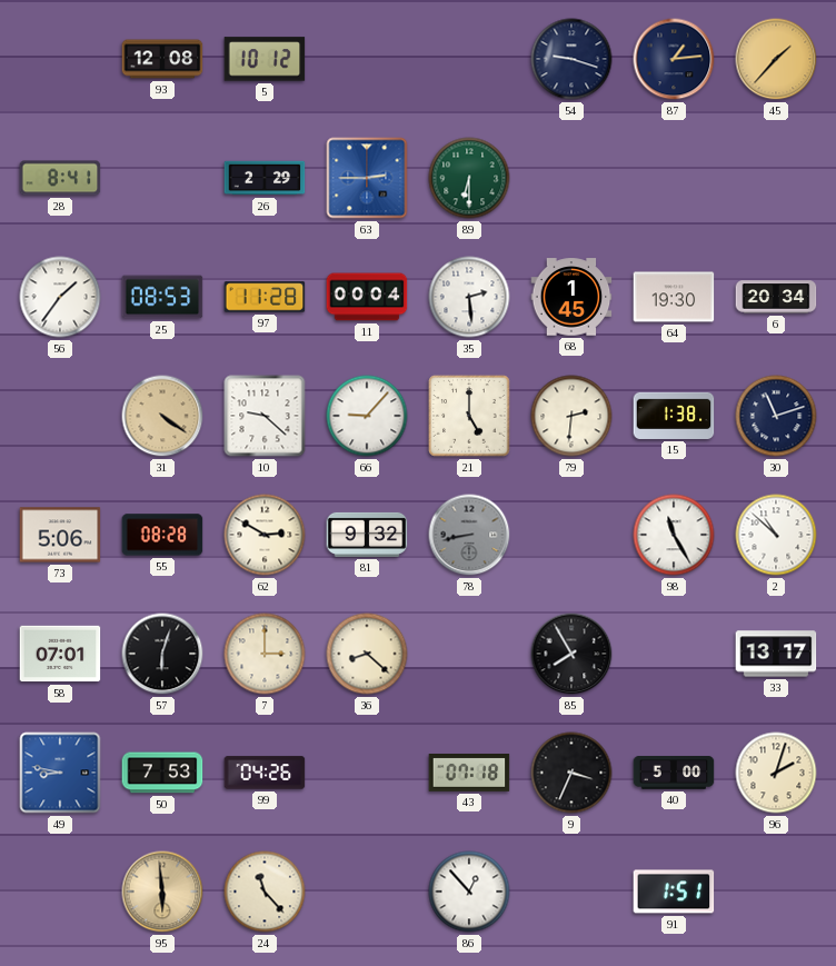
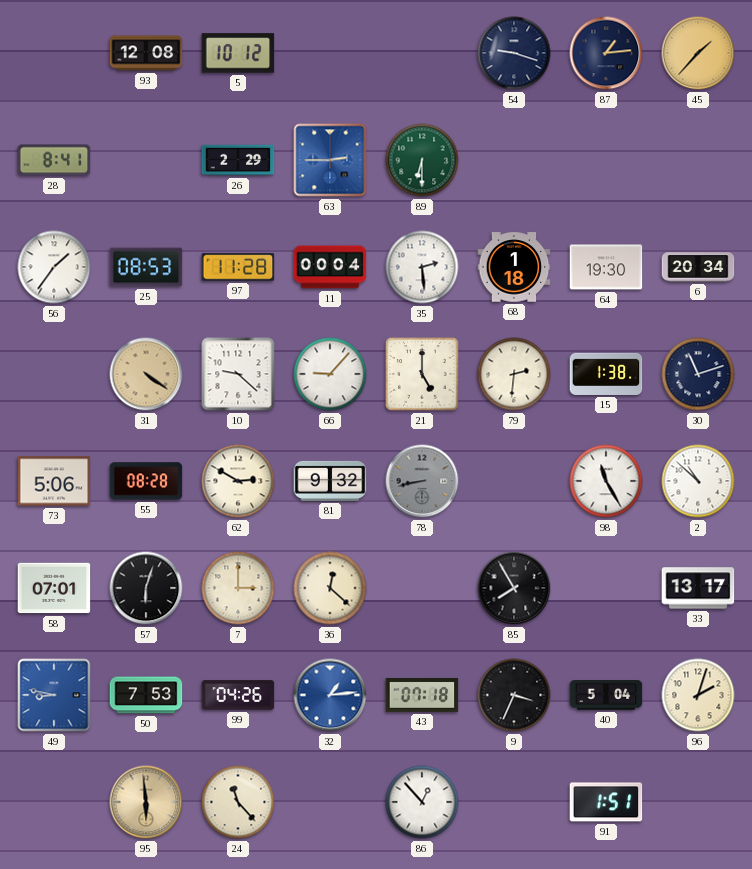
68: 1:45 -> 1:18
36: 8:22 -> 12:22
32: none -> 1:14
40: 5:00 -> 5:04
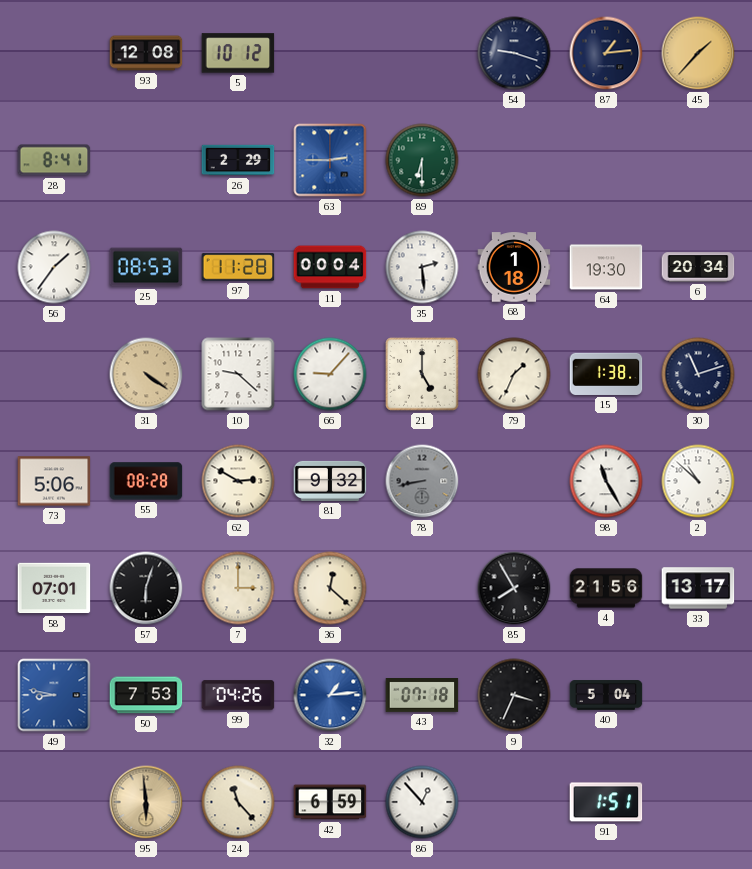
79: 2:31 -> 1:34
4: none -> 21:56
96: 2:03 -> none
42: none -> 6:59
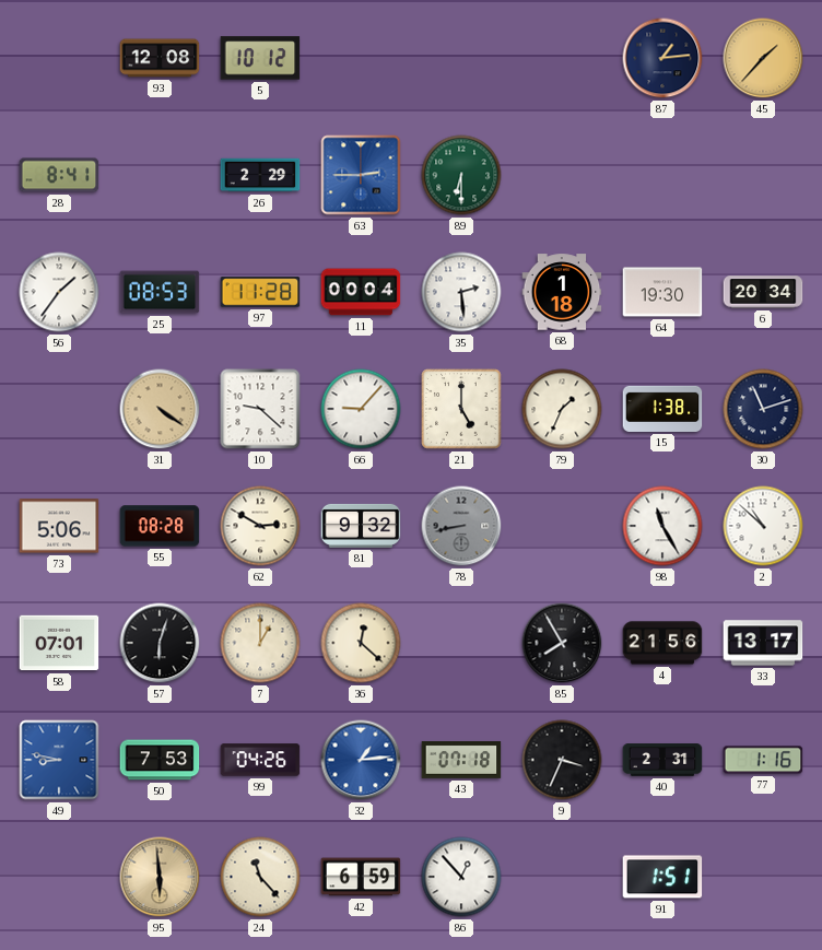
54: 9:18 -> none
7: 3:00 -> 1:00
40: 5:04 -> 2:31
77: none -> 1:16
